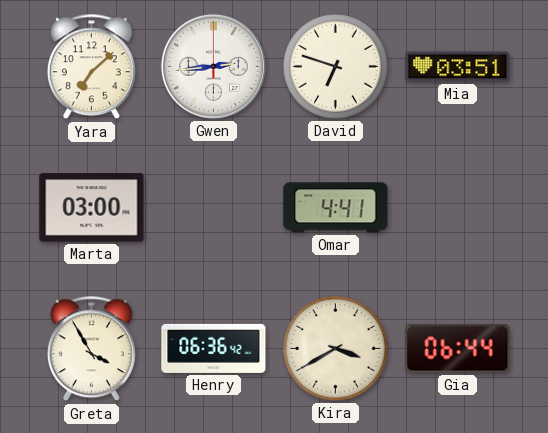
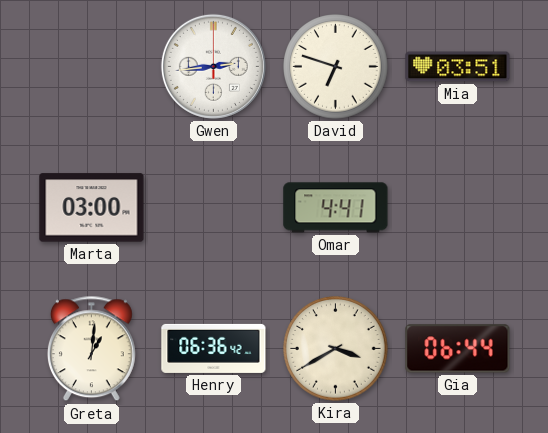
Yara: 7:08 -> none
Greta: 3:55 -> 1:01
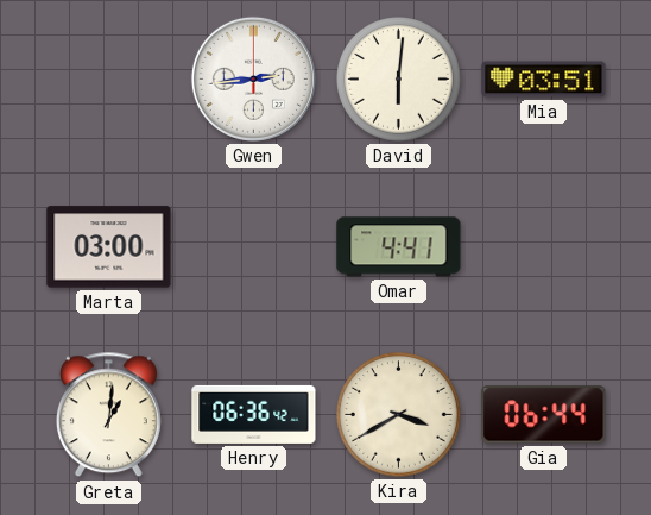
David: 6:48 -> 6:01
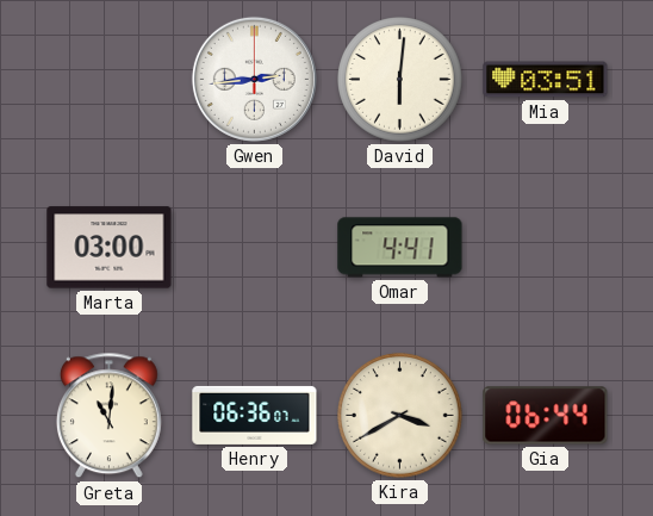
Greta: 1:01 -> 11:01
Henry: 06:36:42 -> 06:36:07
